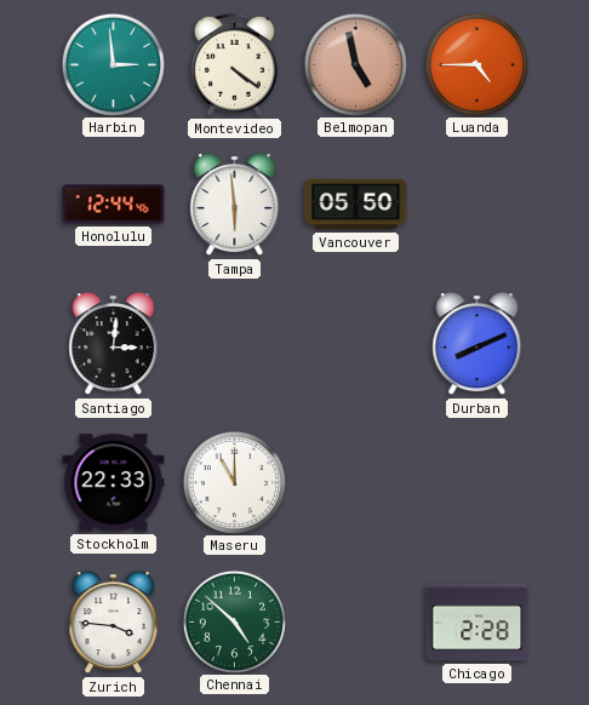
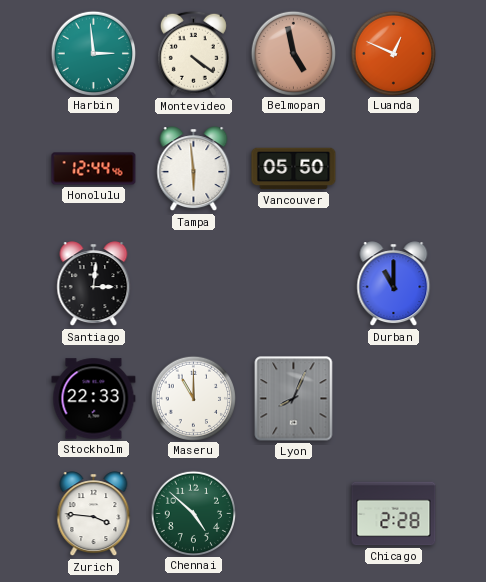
Luanda: 4:45 -> 12:49
Durban: 8:11 -> 11:00
Lyon: none -> 8:04
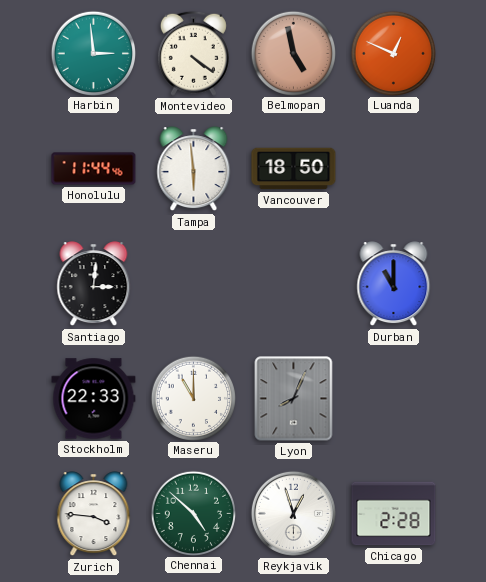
Honolulu: 12:44 -> 11:44
Vancouver: 05:50 -> 18:50
Reykjavik: none -> 12:57
